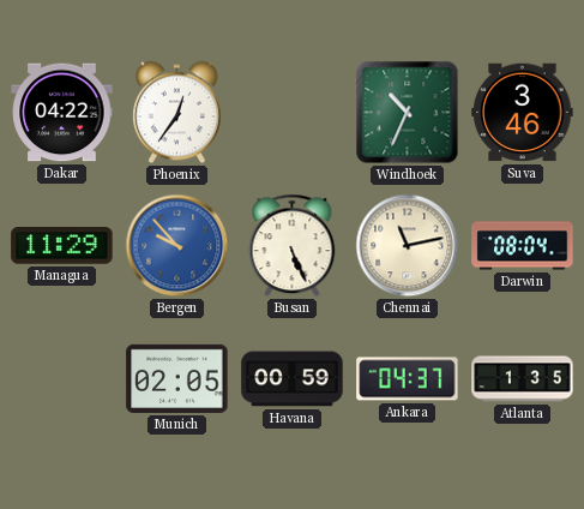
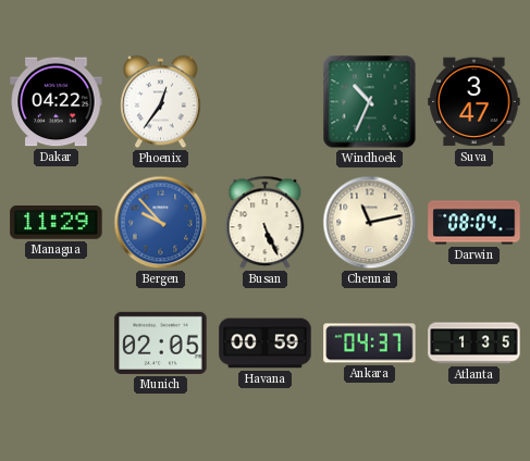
Suva: 3:46 -> 3:47
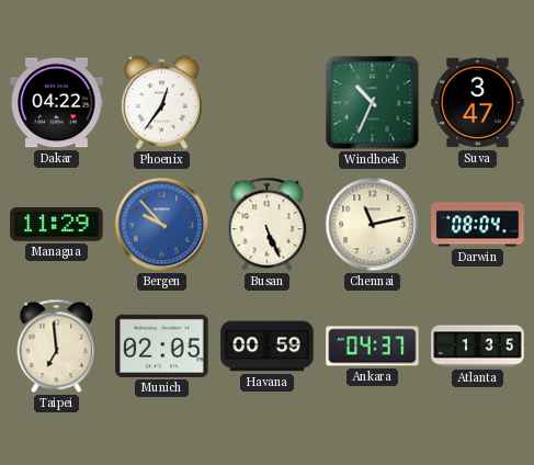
Taipei: none -> 6:59
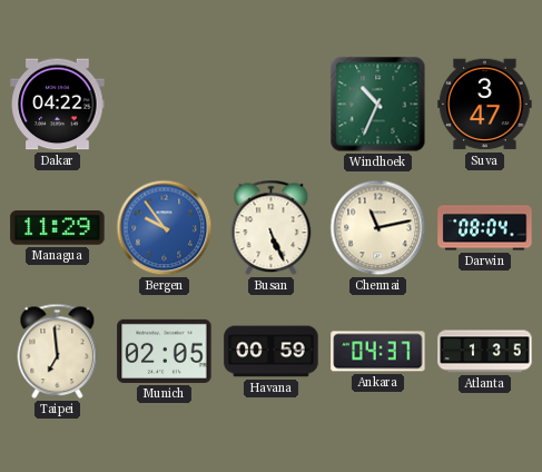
Phoenix: 12:36 -> none
Bergen: 9:53 -> 9:54
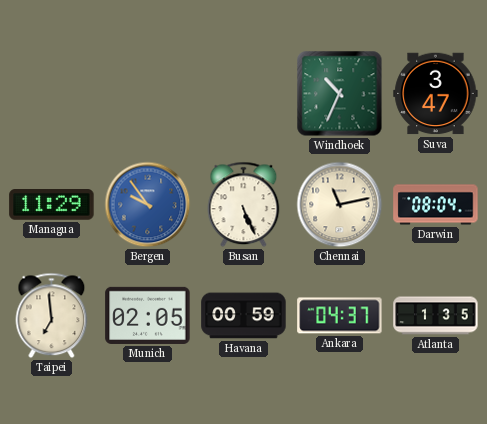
Dakar: 04:22 -> none
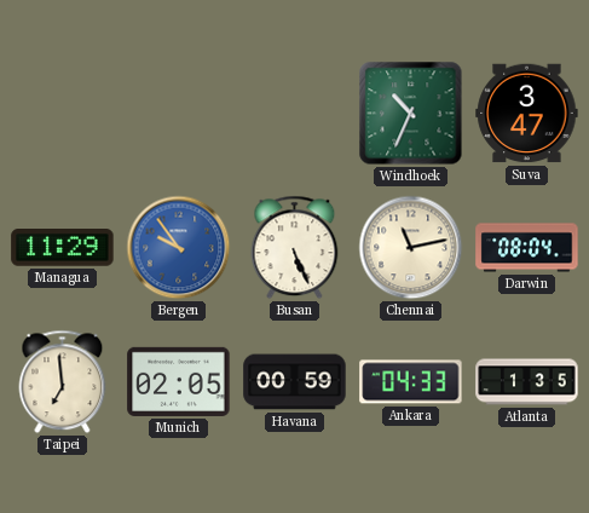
Ankara: 04:37 -> 04:33
